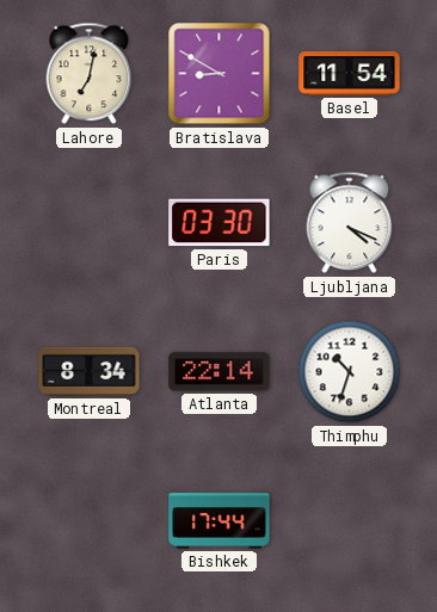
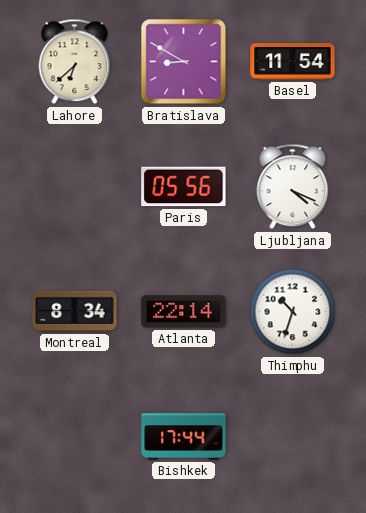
Lahore: 7:02 -> 6:38
Paris: 03:30 -> 05:56
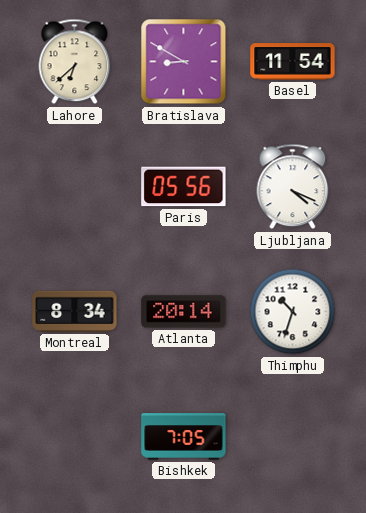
Atlanta: 22:14 -> 20:14
Bishkek: 17:44 -> 7:05
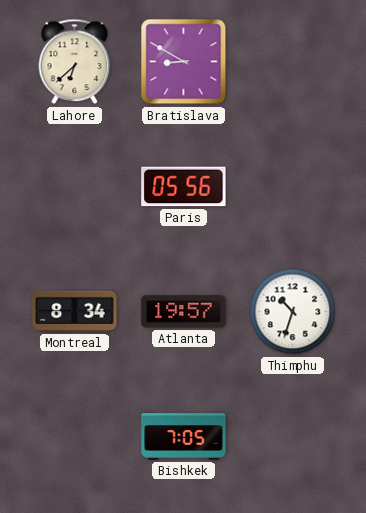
Basel: 11:54 -> none
Ljubljana: 4:19 -> none
Atlanta: 20:14 -> 19:57
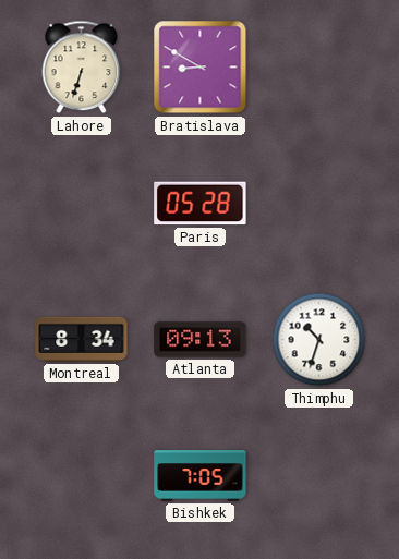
Lahore: 6:38 -> 6:33
Paris: 05:56 -> 05:28
Atlanta: 19:57 -> 09:13
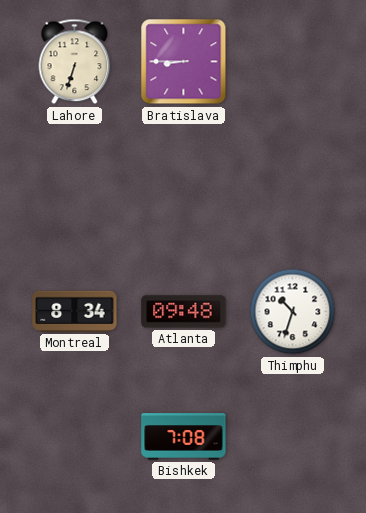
Bratislava: 8:50 -> 8:45
Paris: 05:28 -> none
Atlanta: 09:13 -> 09:48
Bishkek: 7:05 -> 7:08
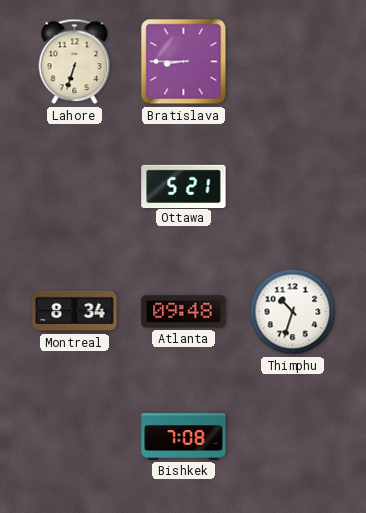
Ottawa: none -> 5:21
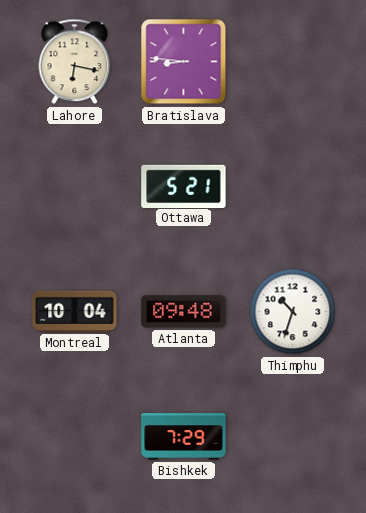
Lahore: 6:33 -> 6:17
Bratislava: 8:45 -> 8:46
Montreal: 8:34 -> 10:04
Bishkek: 7:08 -> 7:29
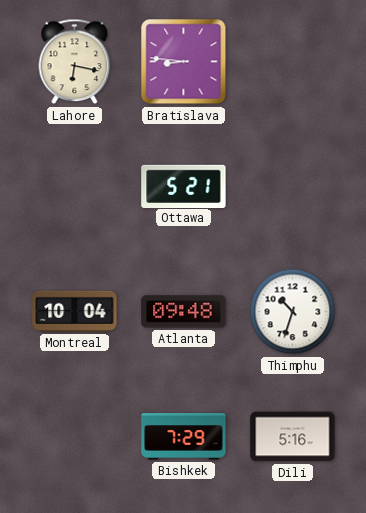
Dili: none -> 5:16
